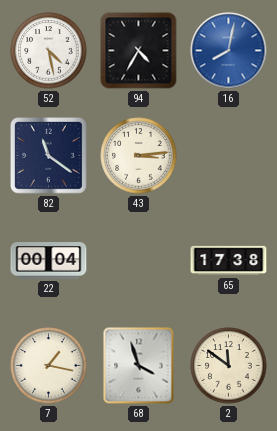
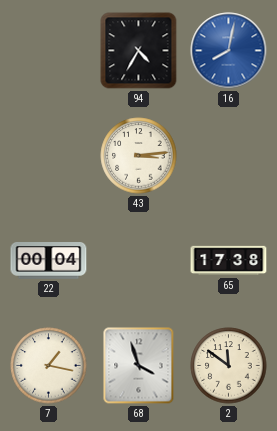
52: 4:28 -> none
82: 11:21 -> none
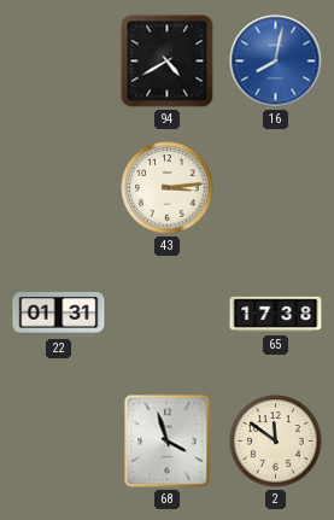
94: 4:35 -> 4:40
22: 00:04 -> 01:31
7: 1:17 -> none
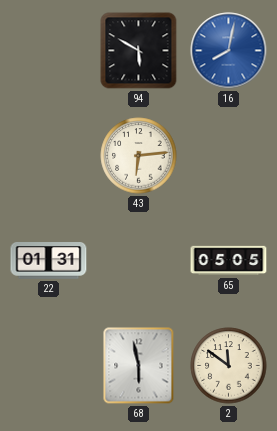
94: 4:40 -> 5:50
43: 3:14 -> 6:14
65: 17:38 -> 05:05
68: 3:57 -> 5:58
